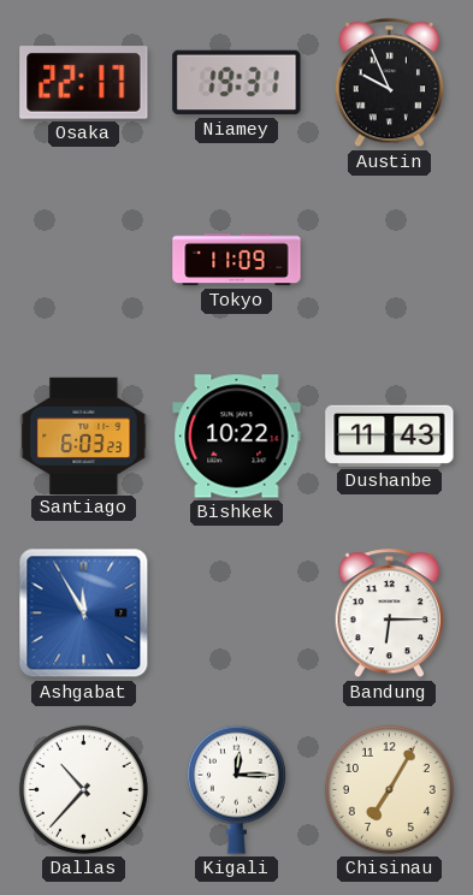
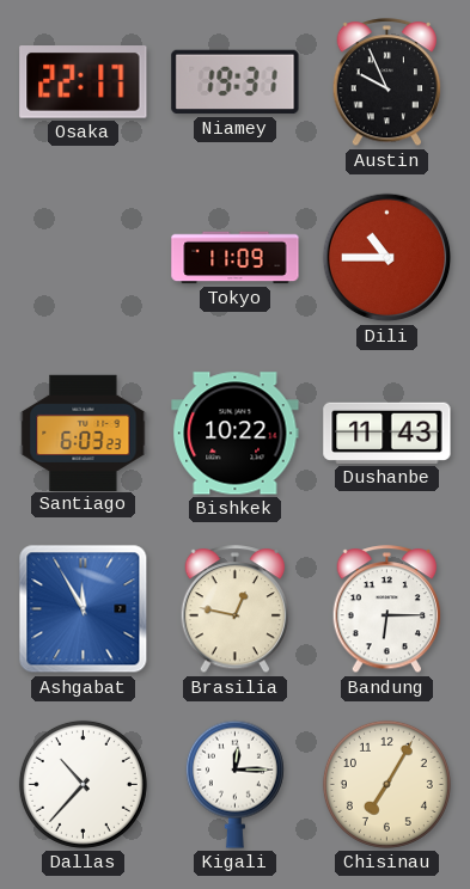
Dili: none -> 10:45
Brasilia: none -> 12:47
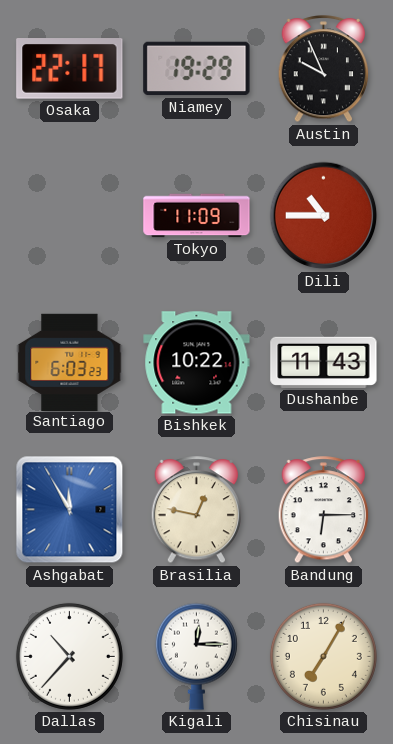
Niamey: 19:31 -> 19:29
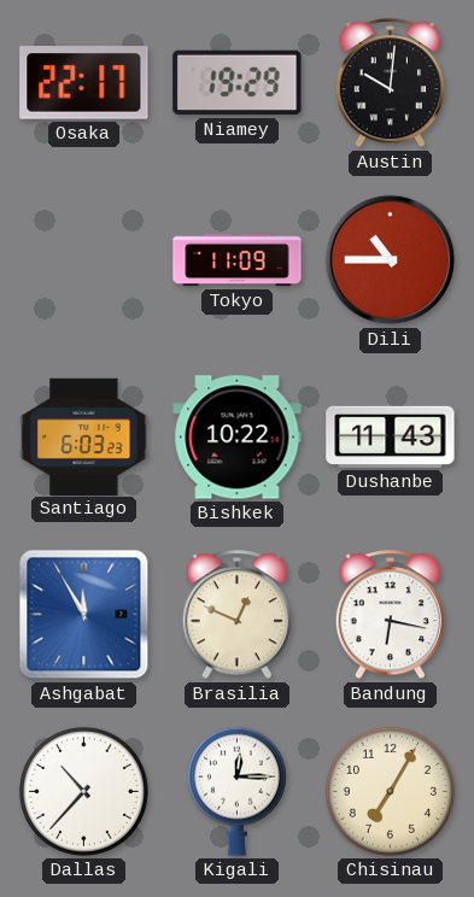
Austin: 9:56 -> 10:01
Brasilia: 12:47 -> 12:49
Bandung: 6:15 -> 6:17
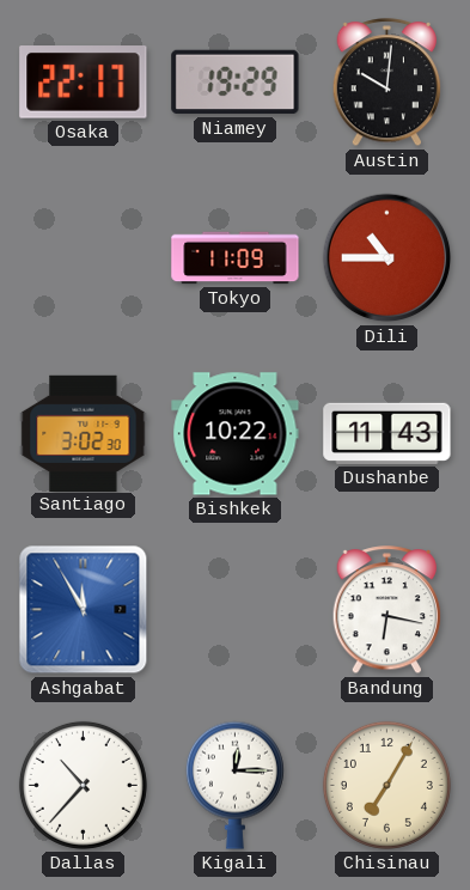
Santiago: 6:03 -> 3:02
Brasilia: 12:49 -> none
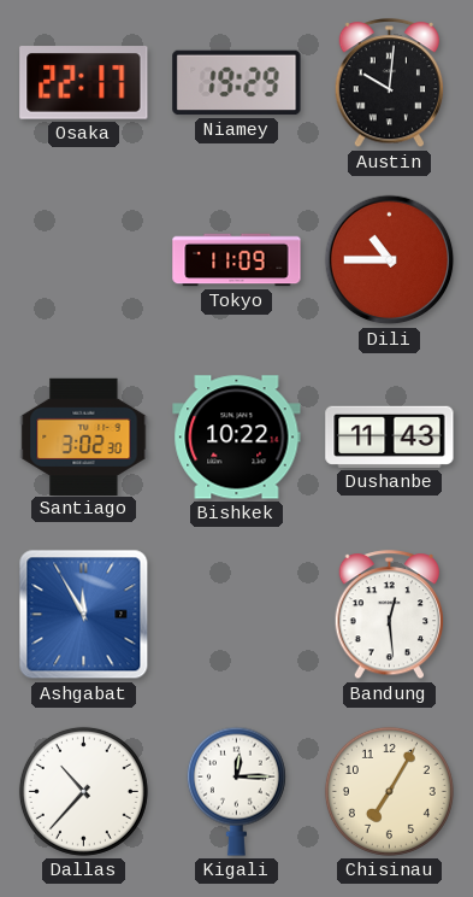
Bandung: 6:17 -> 12:29
